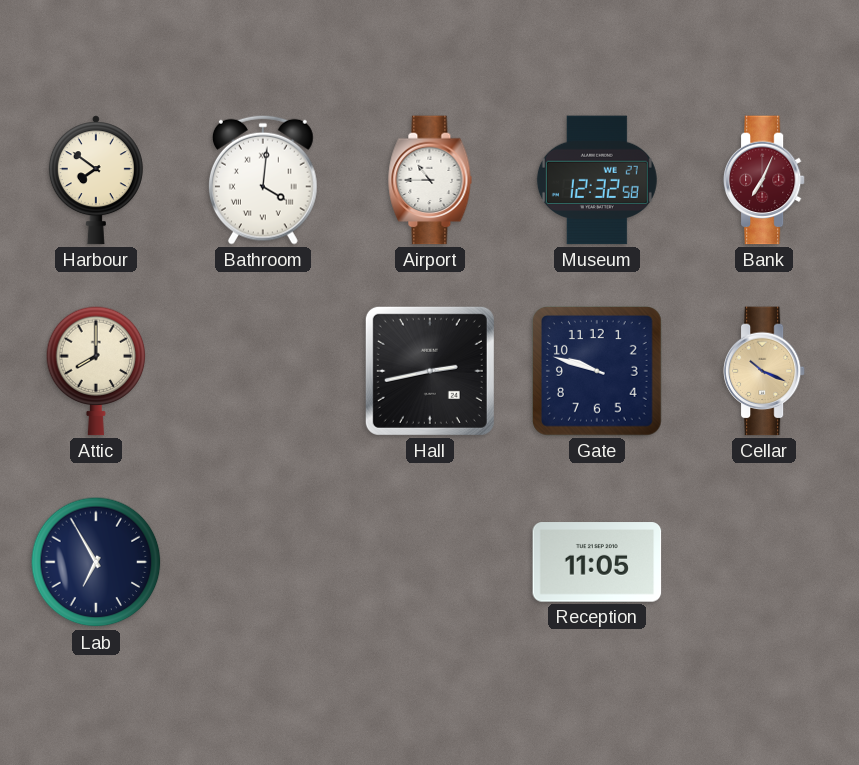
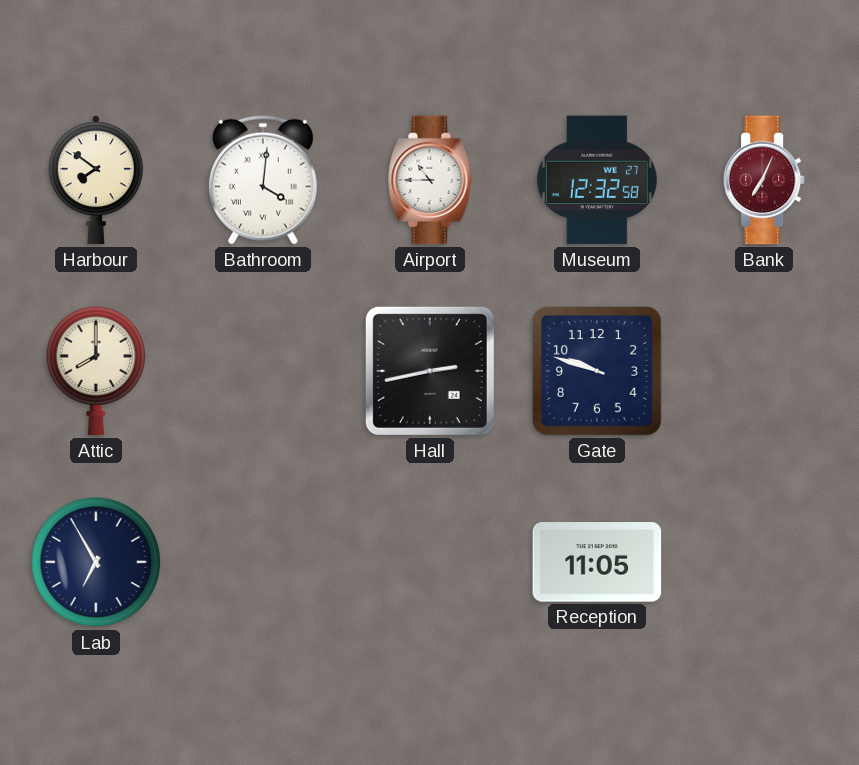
Cellar: 10:19 -> none
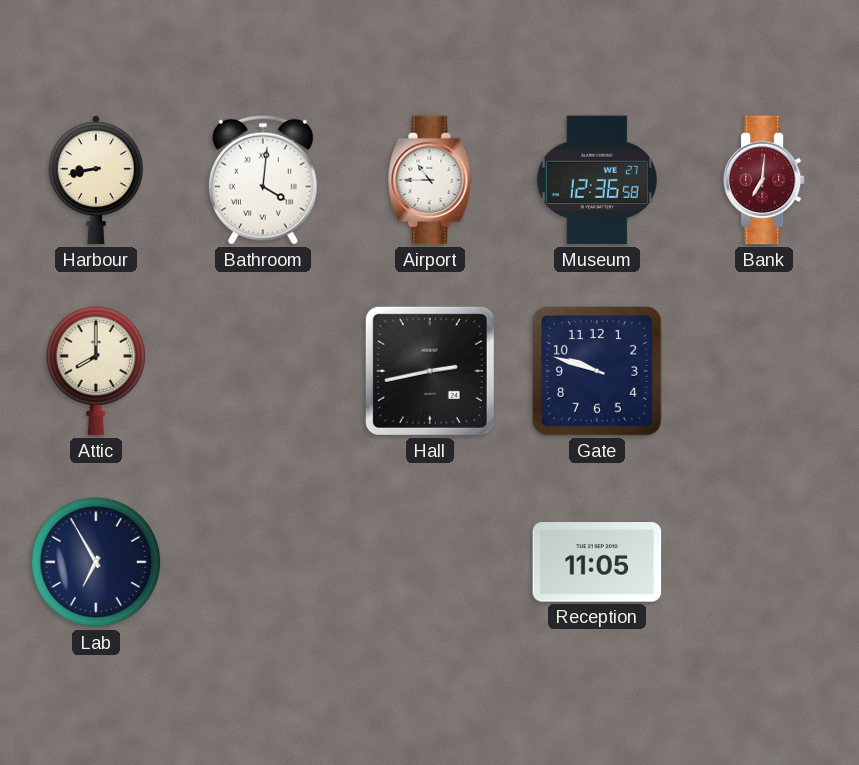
Harbour: 7:51 -> 8:43
Museum: 12:32 -> 12:36
Bank: 7:04 -> 7:01
